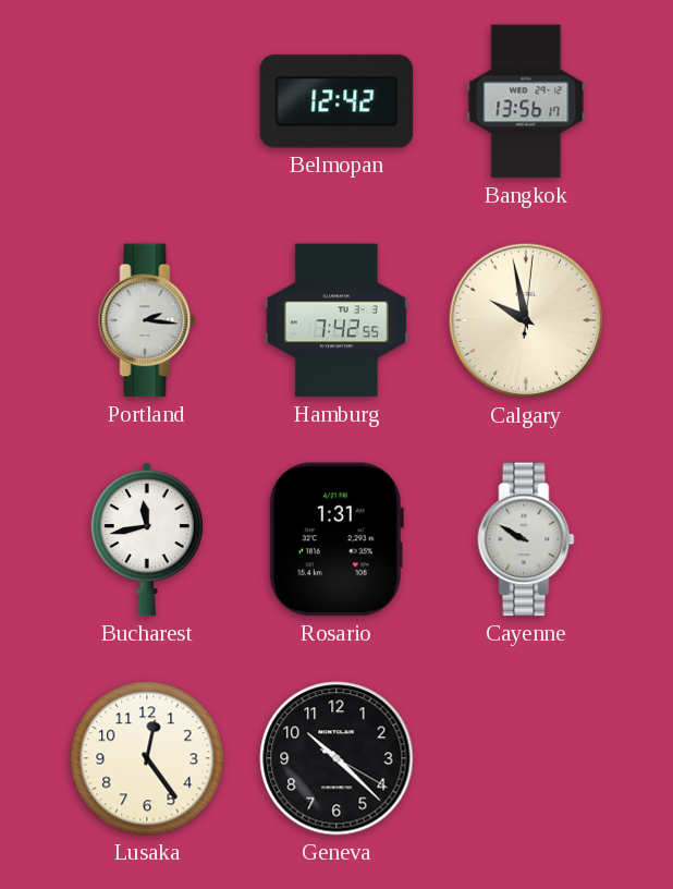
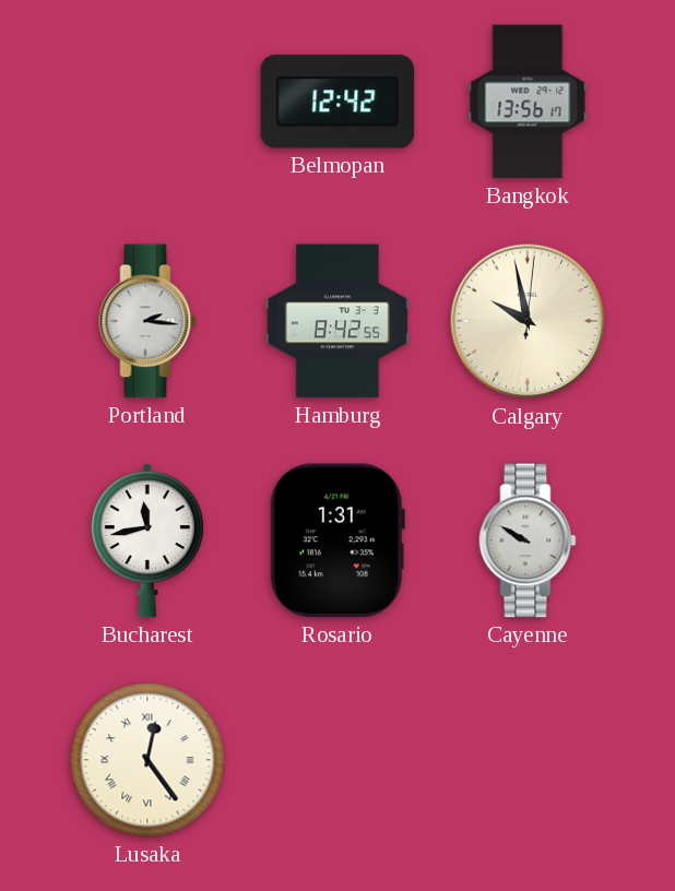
Hamburg: 7:42 -> 8:42
Lusaka numerals: Arabic -> Roman
Geneva: 10:22 -> none
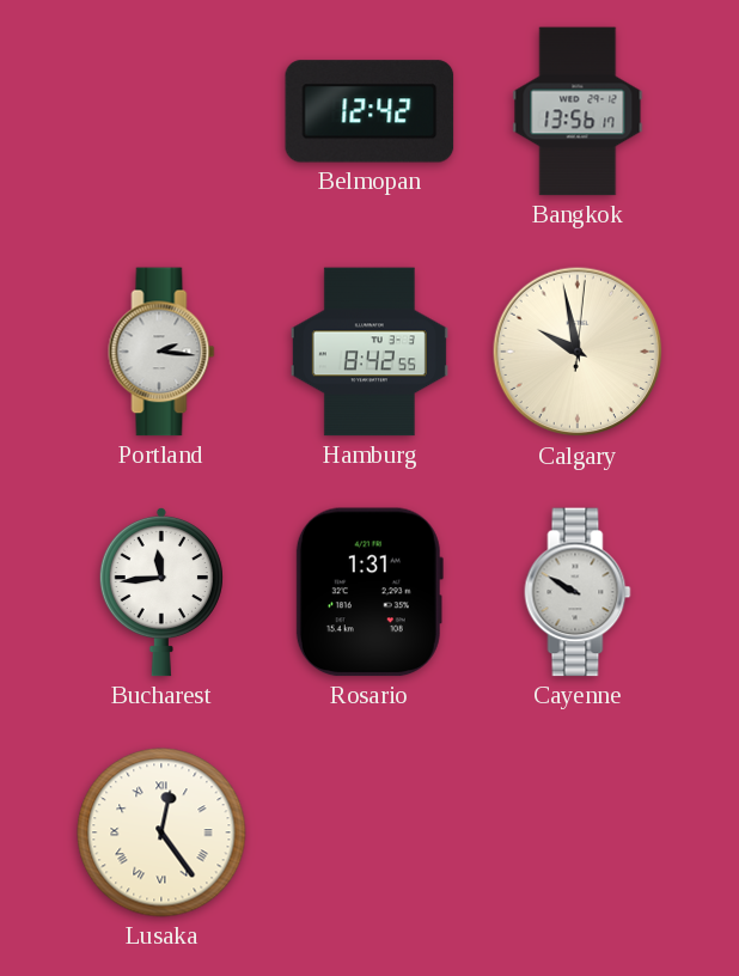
Bucharest: 11:43 -> 11:44
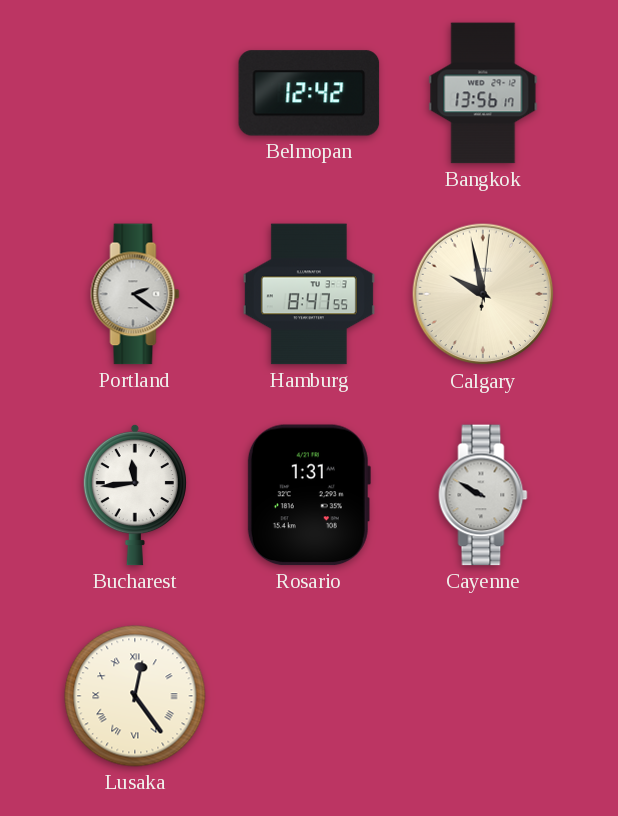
Portland: 2:16 -> 2:21
Hamburg: 8:42 -> 8:47
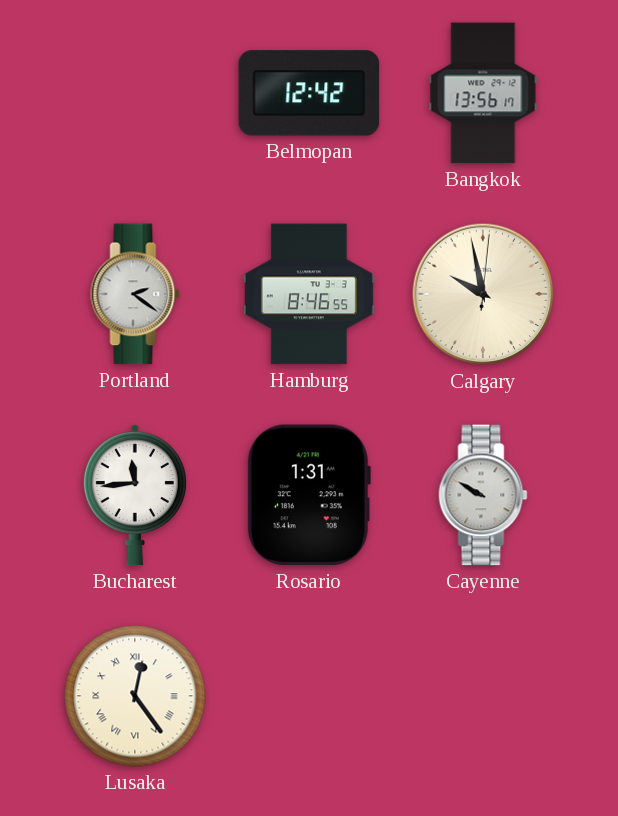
Hamburg: 8:47 -> 8:46
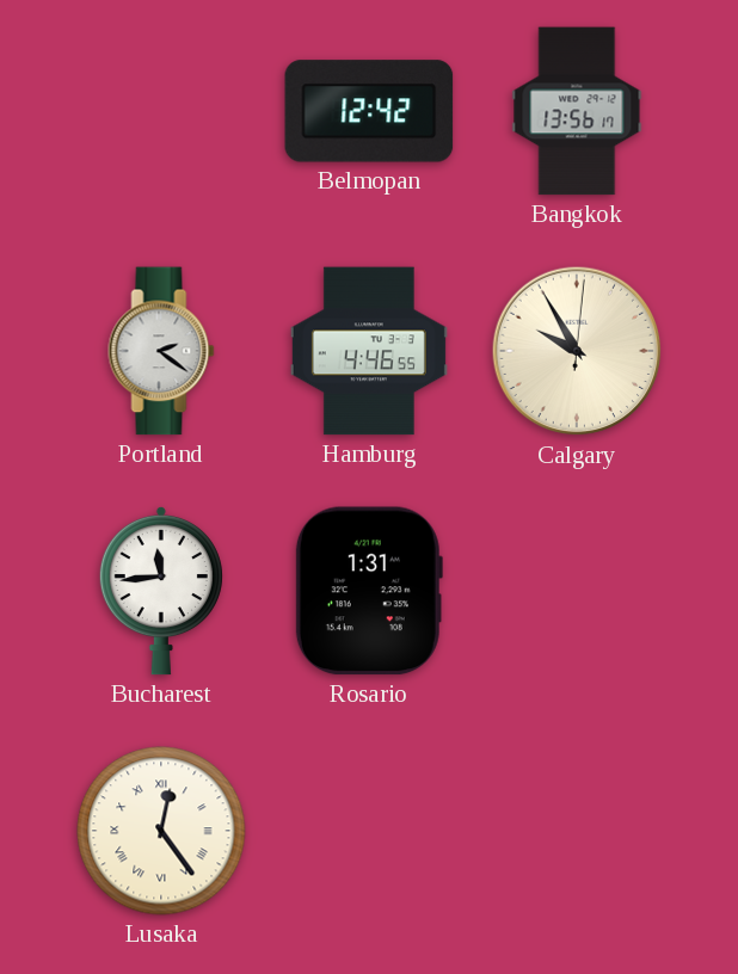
Hamburg: 8:46 -> 4:46
Calgary: 9:58 -> 9:55
Cayenne: 9:50 -> none
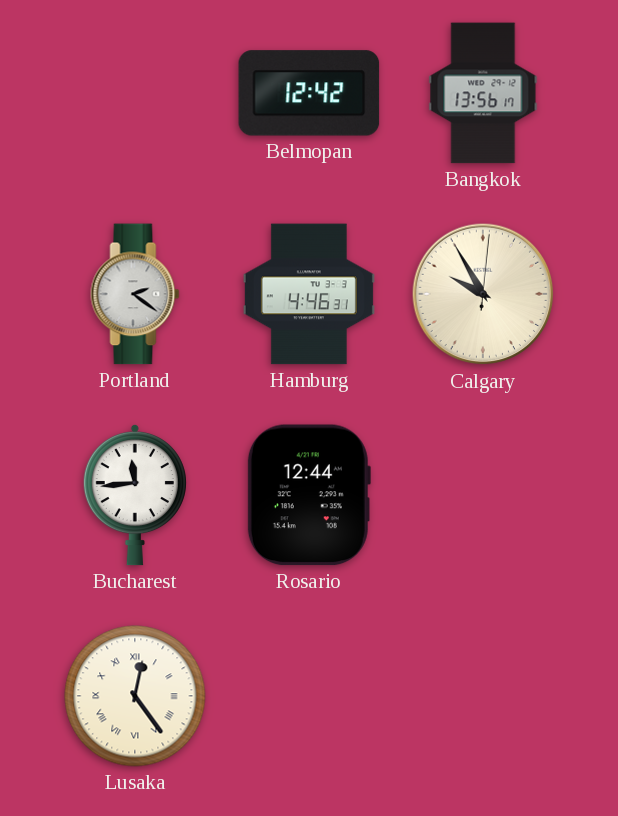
Hamburg: 4:46:55 -> 4:46:31
Rosario: 1:31 -> 12:44
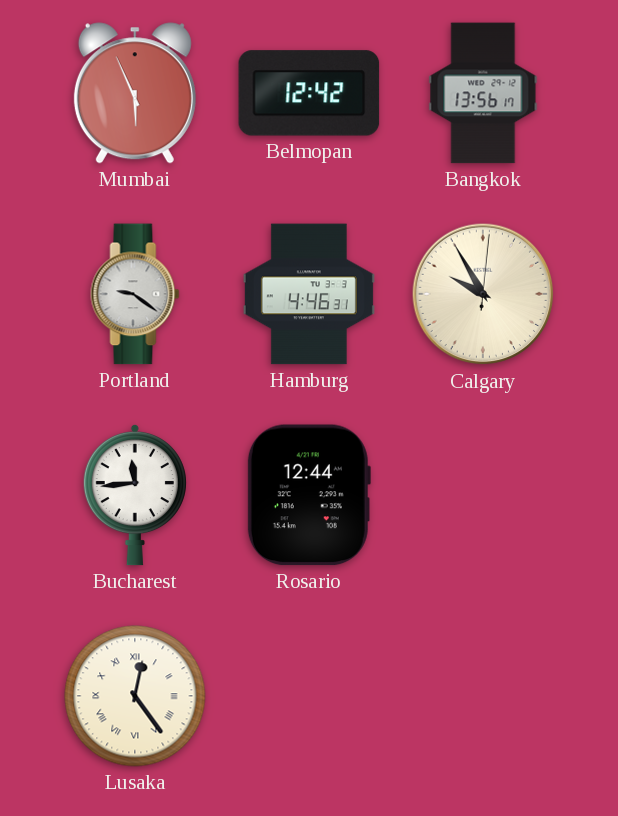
Mumbai: none -> 5:56
Portland: 2:21 -> 9:21
